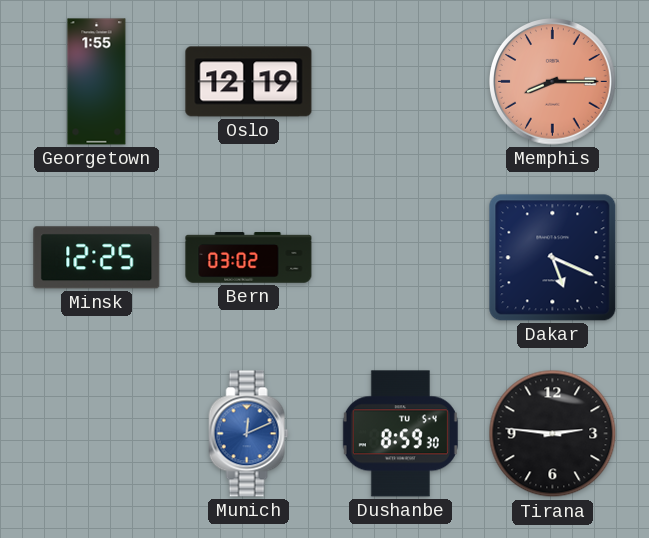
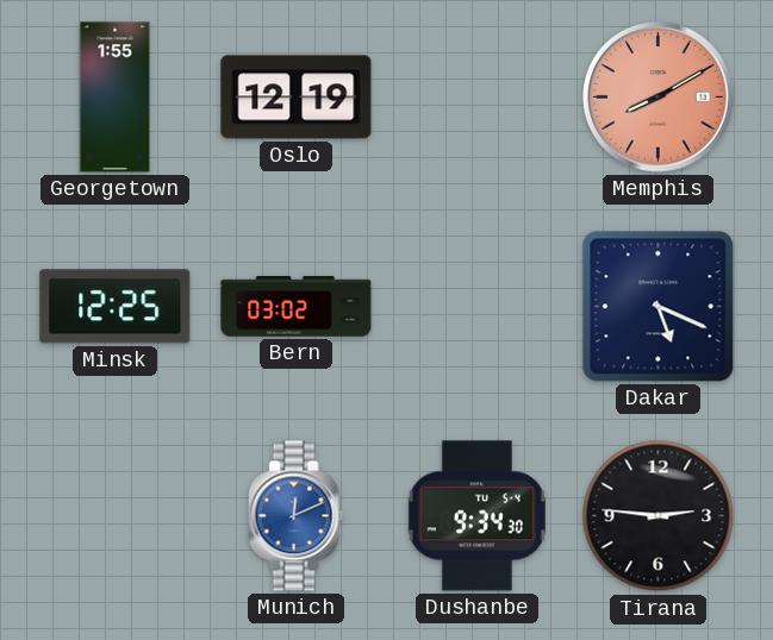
Memphis: 8:15 -> 8:10
Dushanbe: 8:59 -> 9:34
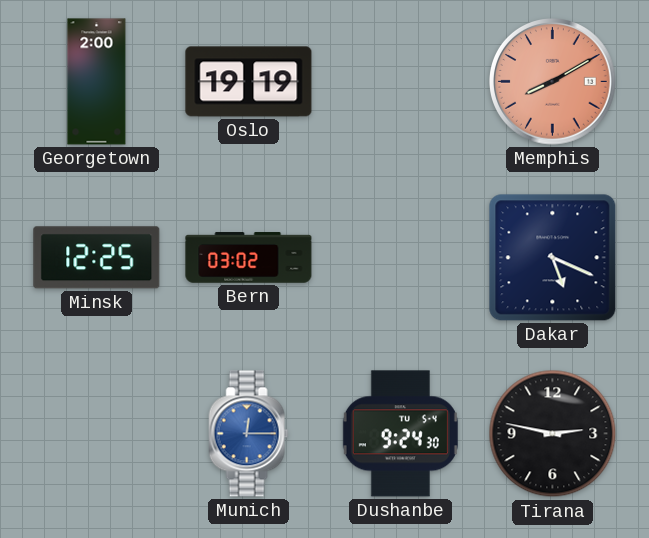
Georgetown: 1:55 -> 2:00
Oslo: 12:19 -> 19:19
Munich: 12:11 -> 12:15
Dushanbe: 9:34 -> 9:24
Tirana: 2:46 -> 2:47
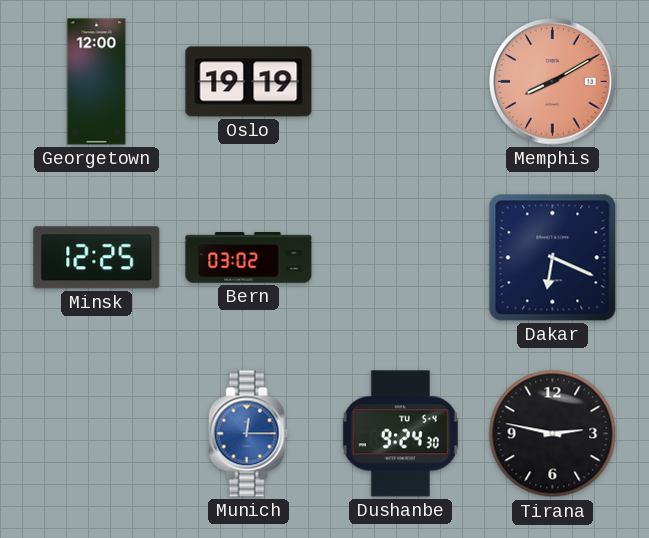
Georgetown: 2:00 -> 12:00
Dakar: 5:19 -> 6:19
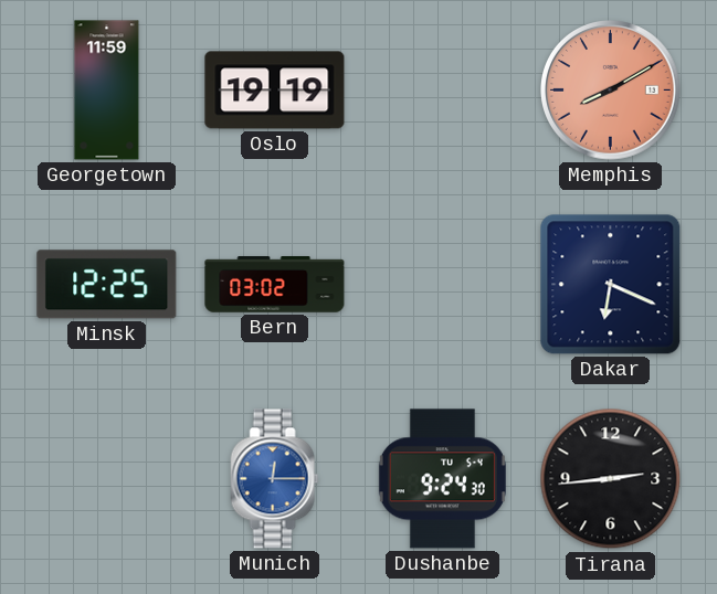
Georgetown: 12:00 -> 11:59
Tirana: 2:47 -> 2:44
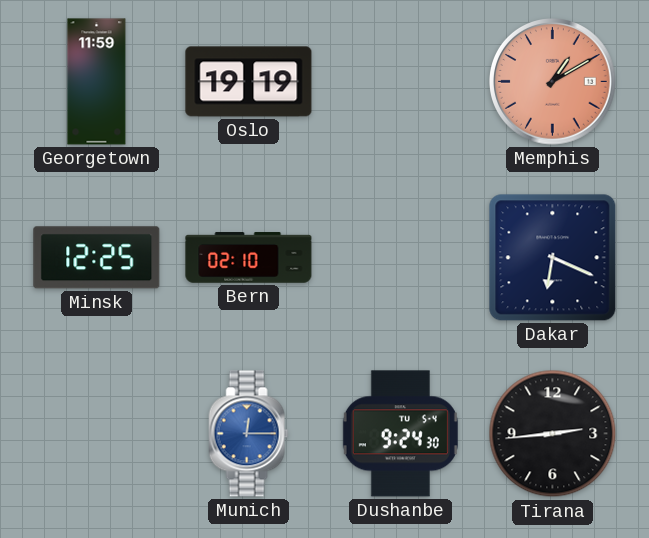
Memphis: 8:10 -> 1:10
Bern: 03:02 -> 02:10
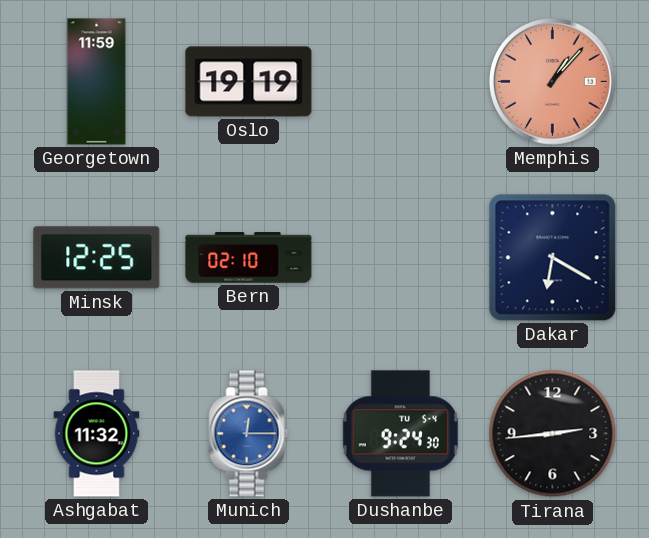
Memphis: 1:10 -> 1:07
Dakar: 6:19 -> 6:20
Ashgabat: none -> 11:32
